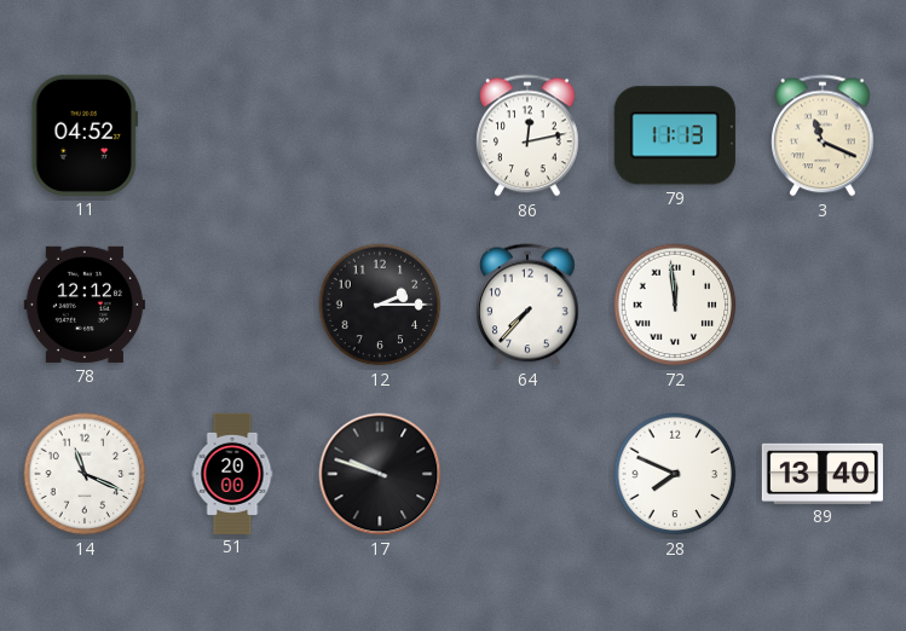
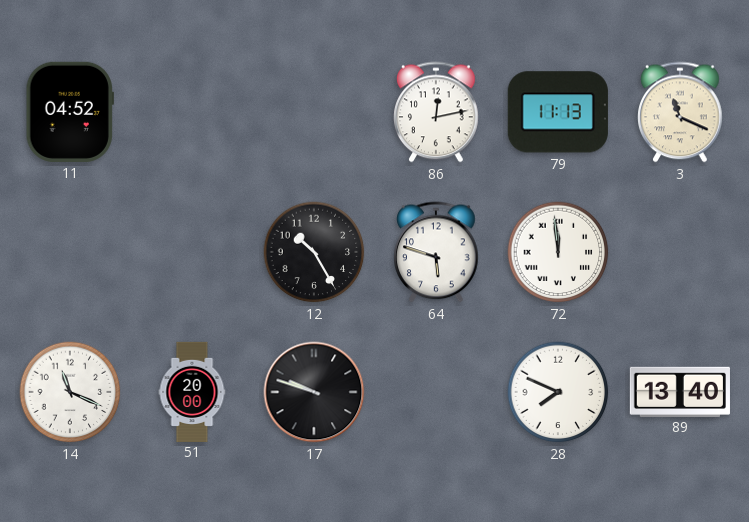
78: 12:12 -> none
12: 2:15 -> 10:25
64: 7:37 -> 5:48
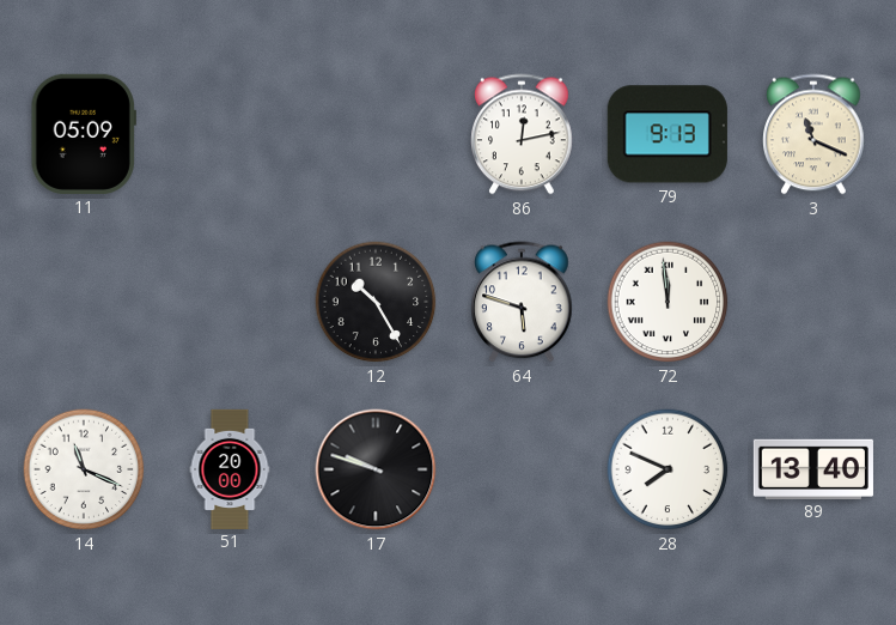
11: 04:52 -> 05:09
79: 11:13 -> 9:13
